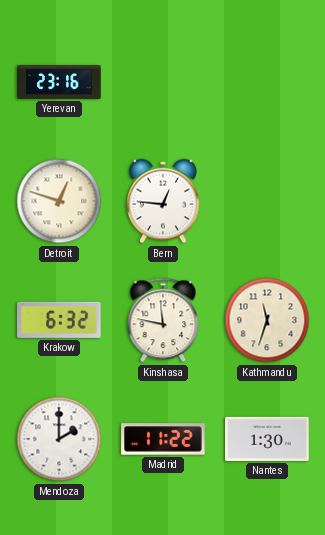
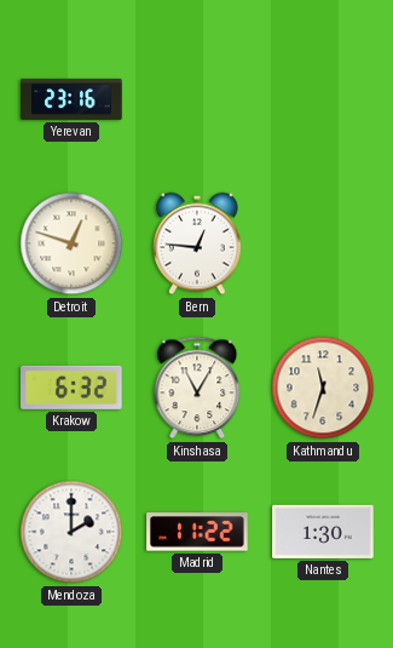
Kinshasa: 11:47 -> 11:05
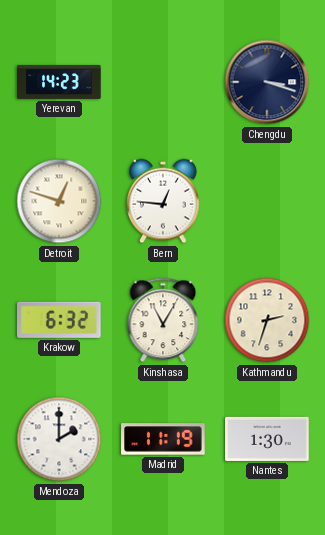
Yerevan: 23:16 -> 14:23
Chengdu: none -> 3:18
Kathmandu: 11:33 -> 2:33
Madrid: 11:22 -> 11:19
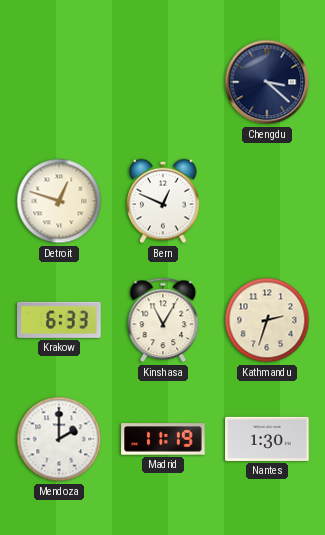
Yerevan: 14:23 -> none
Chengdu: 3:18 -> 3:22
Bern: 12:46 -> 12:49
Krakow: 6:32 -> 6:33
